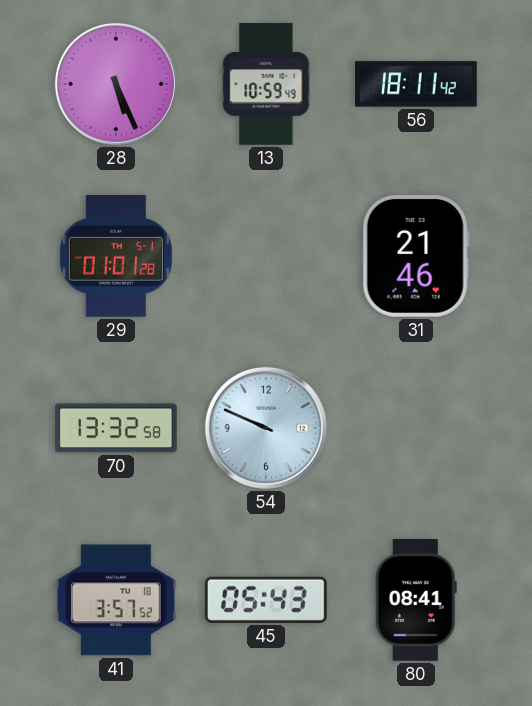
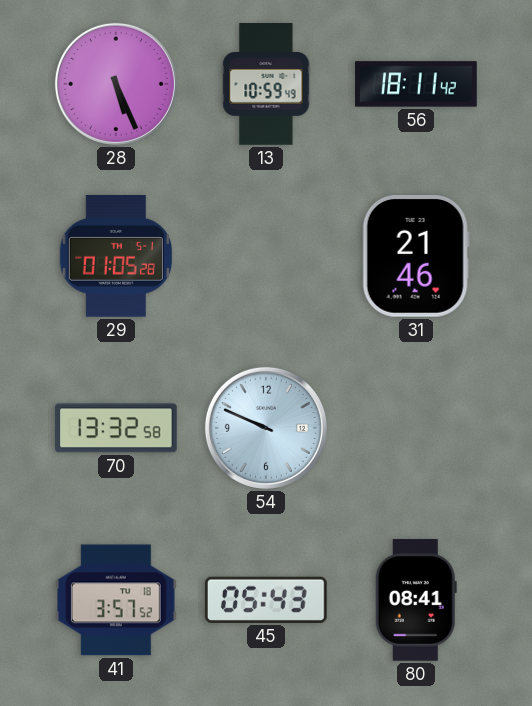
29: 01:01 -> 01:05
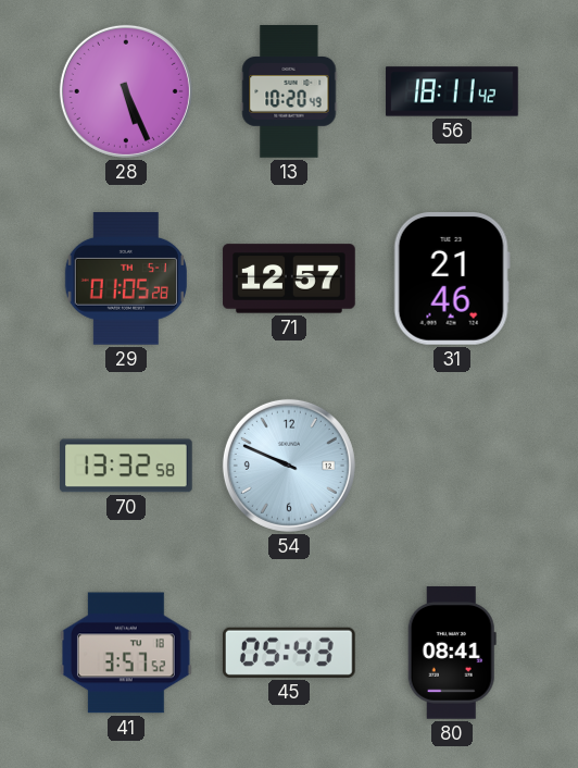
13: 10:59 -> 10:20
71: none -> 12:57
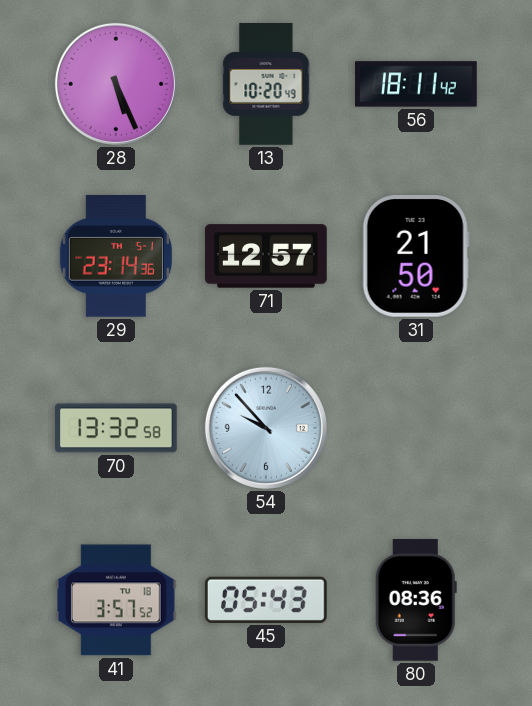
29: 01:05 -> 23:14
31: 21:46 -> 21:50
54: 9:49 -> 9:53
80: 08:41 -> 08:36
